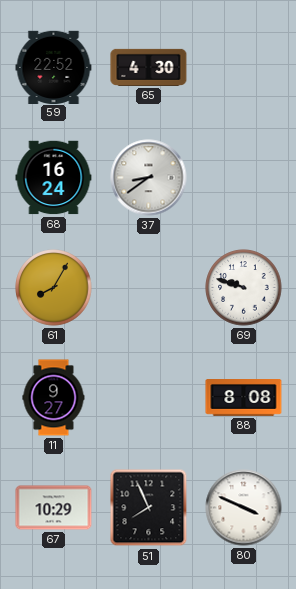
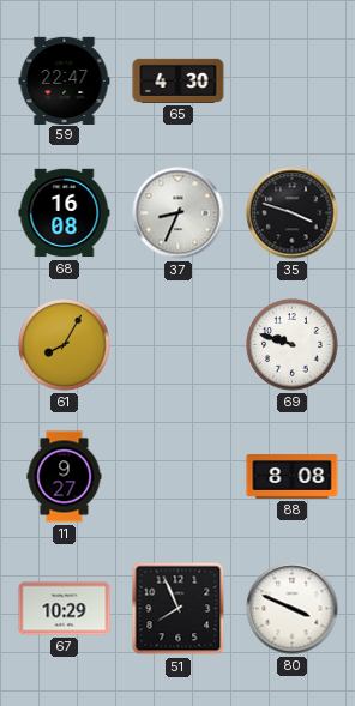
59: 22:52 -> 22:47
68: 16:24 -> 16:08
37: 8:39 -> 8:34
35: none -> 3:48
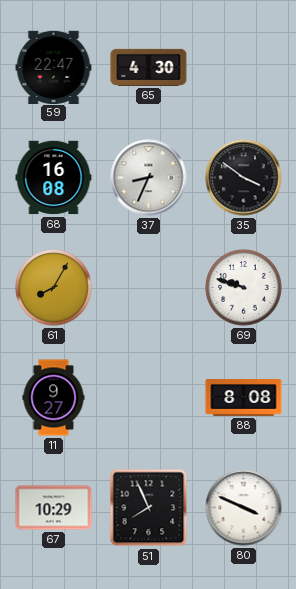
35: 3:48 -> 3:51
